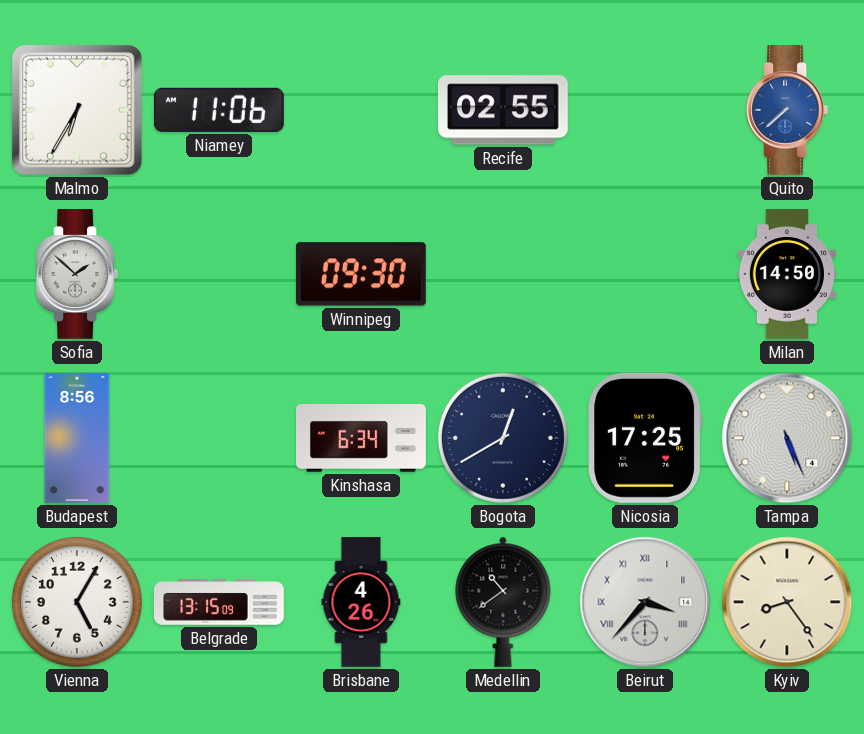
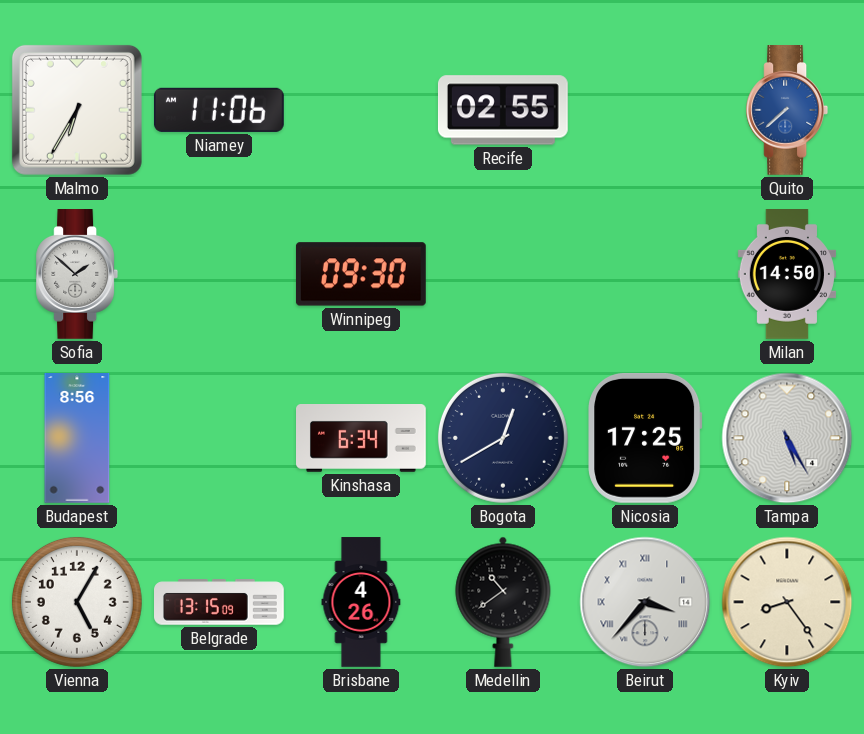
Tampa: 5:26 -> 5:25
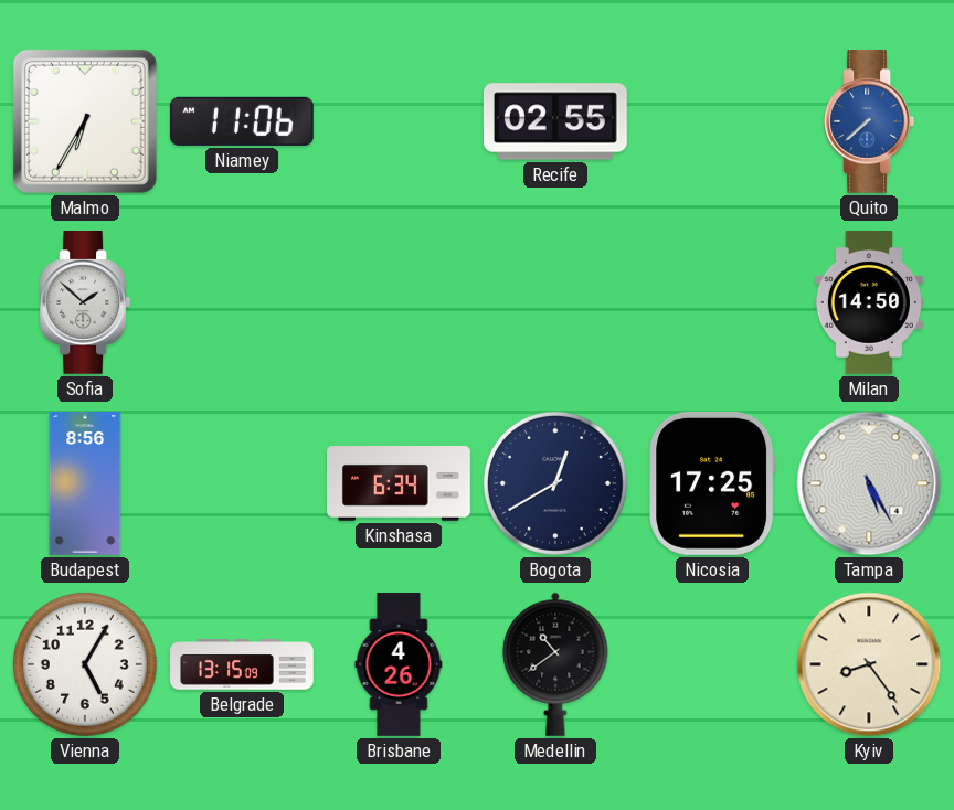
Winnipeg: 09:30 -> none
Beirut: 3:37 -> none
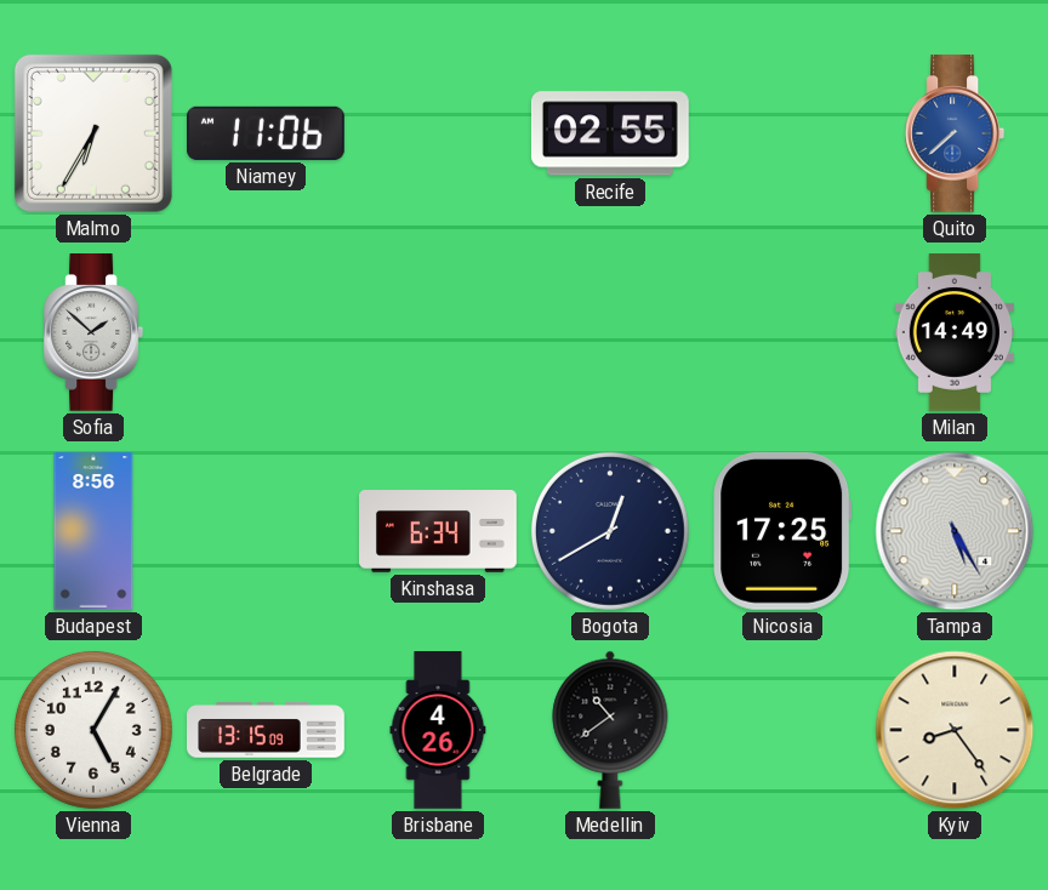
Milan: 14:50 -> 14:49
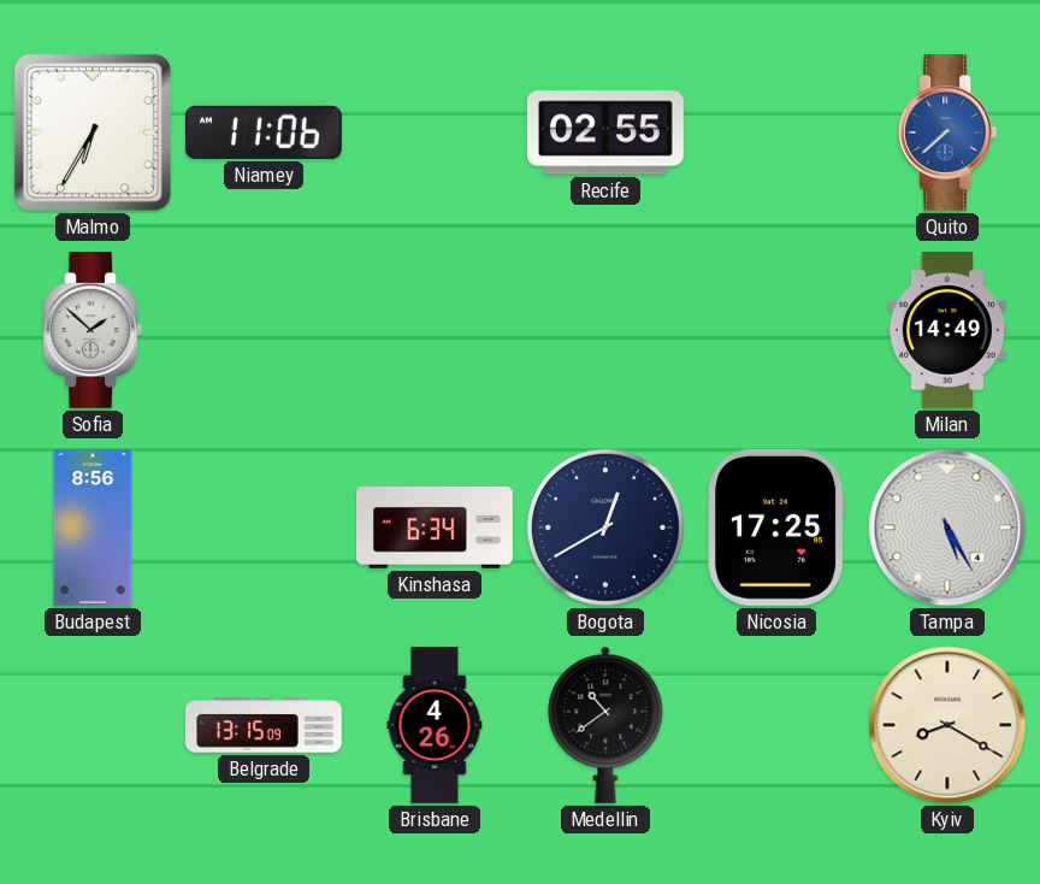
Vienna: 5:05 -> none
Kyiv: 8:24 -> 8:20
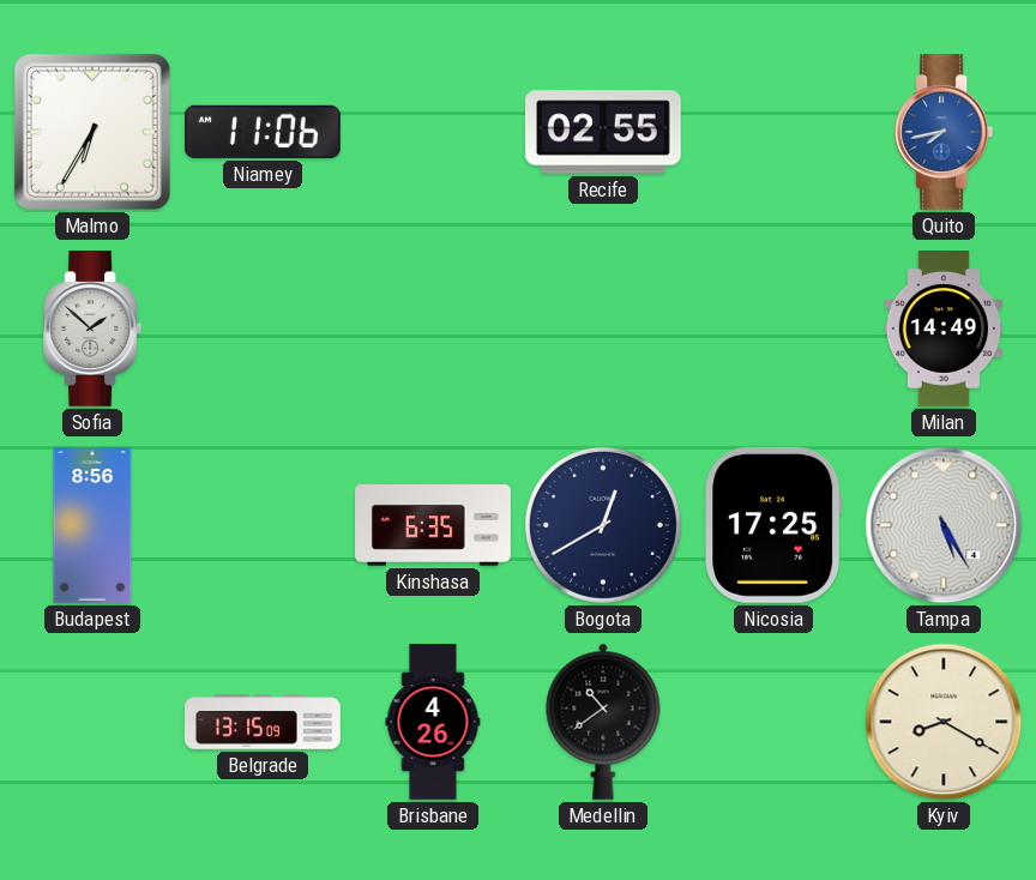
Quito: 7:38 -> 7:43
Kinshasa: 6:34 -> 6:35
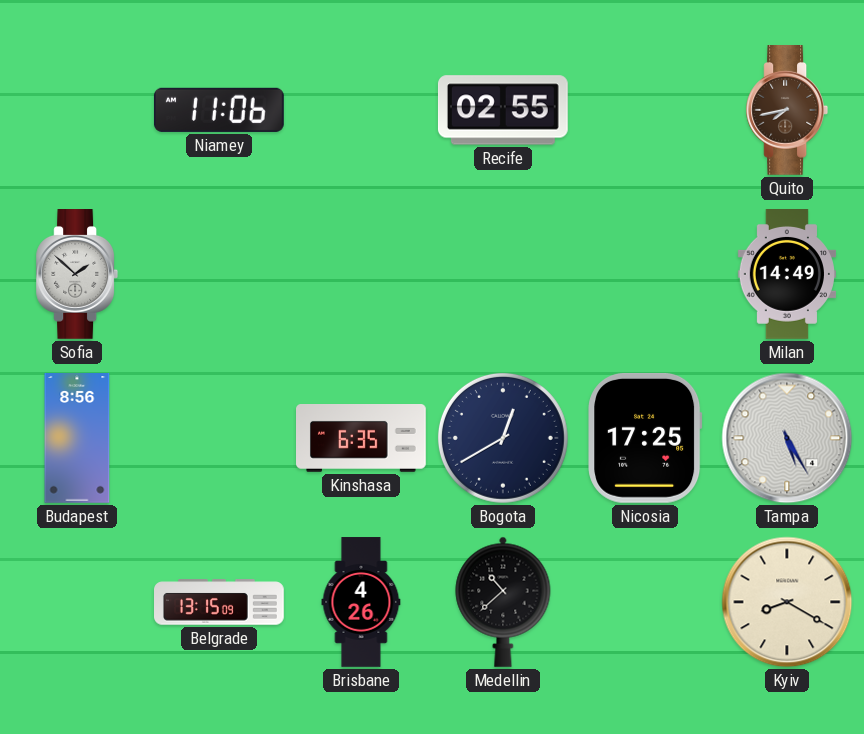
Malmo: 6:35 -> none
Quito dial: blue -> brown
Medellin: 10:39 -> 10:38
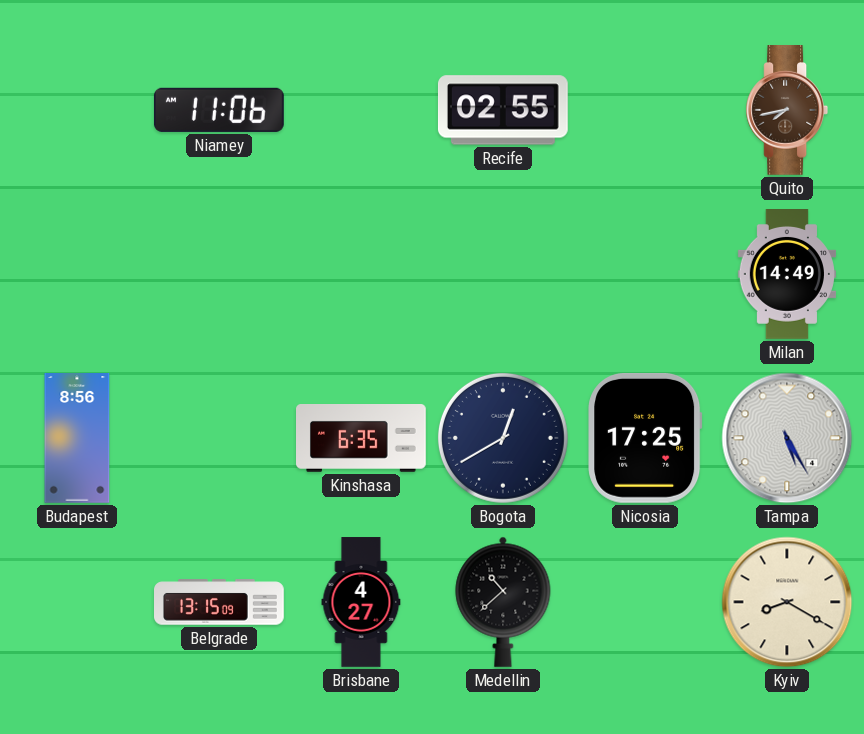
Sofia: 1:52 -> none
Brisbane: 4:26 -> 4:27
